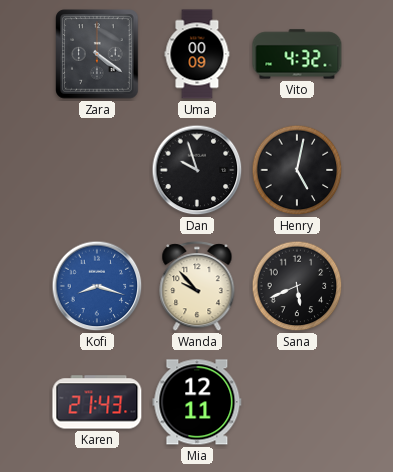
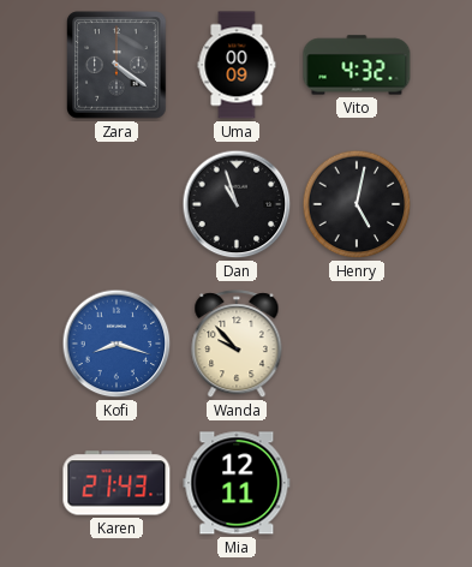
Dan: 9:57 -> 10:57
Sana: 5:41 -> none
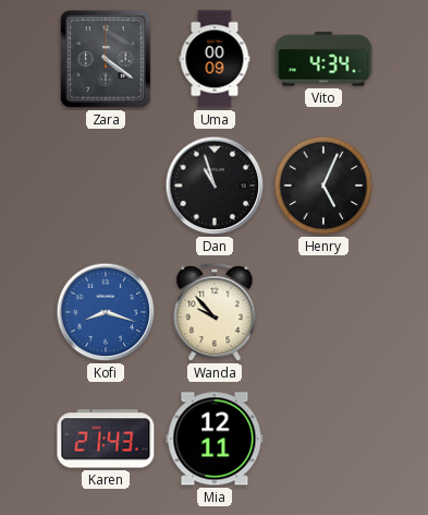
Vito: 4:32 -> 4:34
Henry: 5:02 -> 5:04
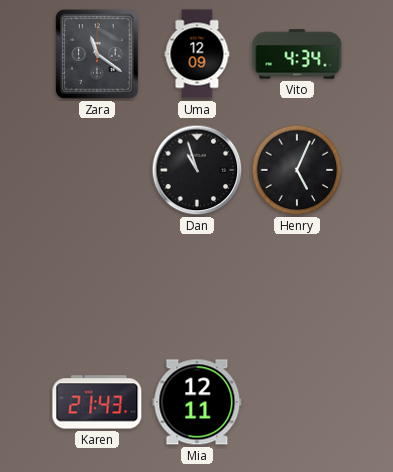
Zara: 4:21 -> 11:21
Uma: 00:09 -> 12:09
Kofi: 8:18 -> none
Wanda: 9:53 -> none
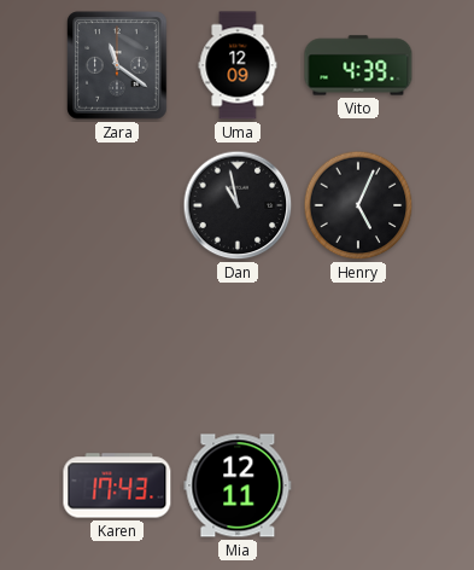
Vito: 4:34 -> 4:39
Dan: 10:57 -> 10:58
Karen: 21:43 -> 17:43
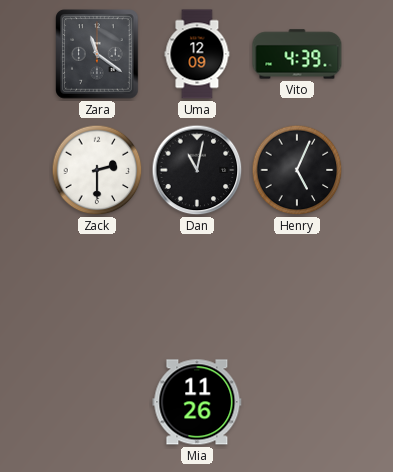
Zack: none -> 2:30
Dan: 10:58 -> 11:02
Karen: 17:43 -> none
Mia: 12:11 -> 11:26
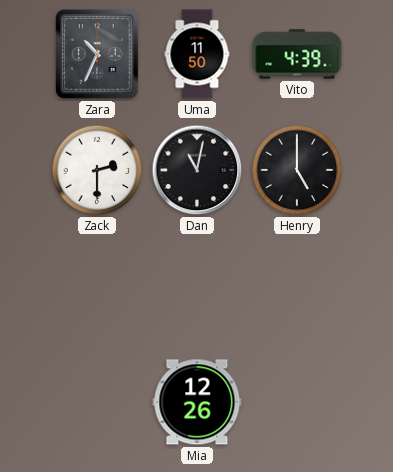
Zara: 11:21 -> 10:34
Uma: 12:09 -> 11:50
Henry: 5:04 -> 5:00
Mia: 11:26 -> 12:26
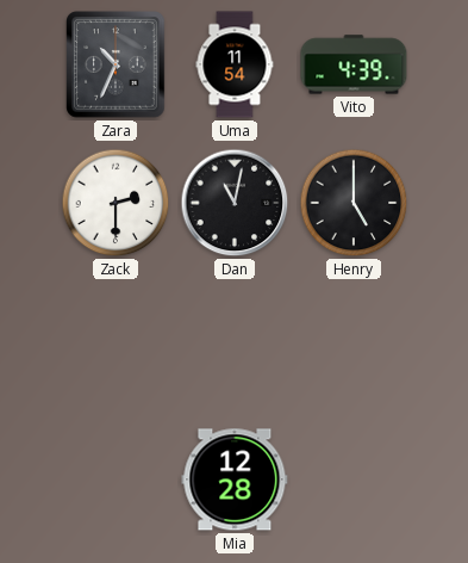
Uma: 11:50 -> 11:54
Mia: 12:26 -> 12:28
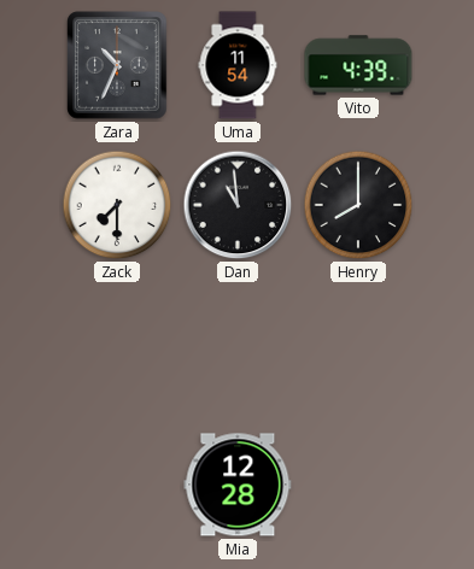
Zack: 2:30 -> 7:30
Dan: 11:02 -> 10:59
Henry: 5:00 -> 8:00
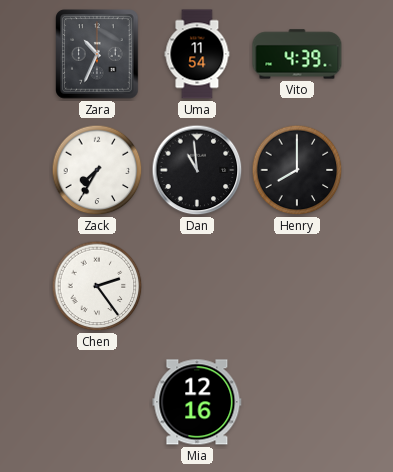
Zack: 7:30 -> 7:35
Chen: none -> 2:24
Mia: 12:28 -> 12:16
